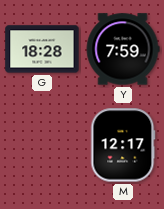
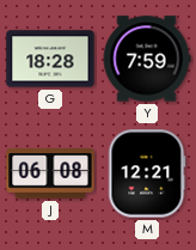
J: none -> 06:08
M: 12:17 -> 12:21
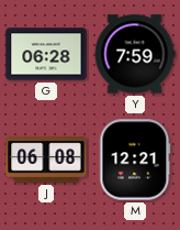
G: 18:28 -> 06:28
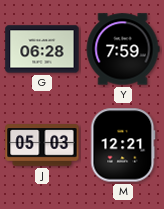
J: 06:08 -> 05:03
